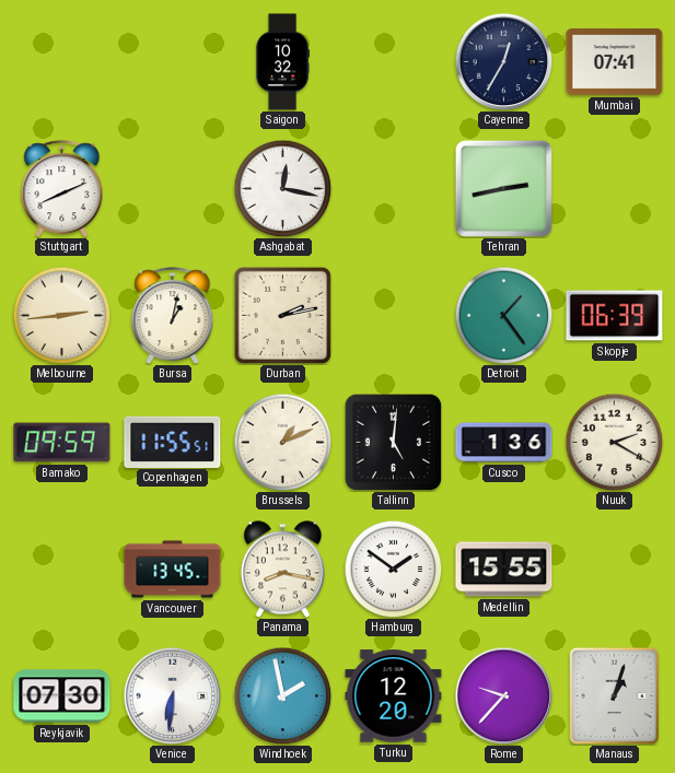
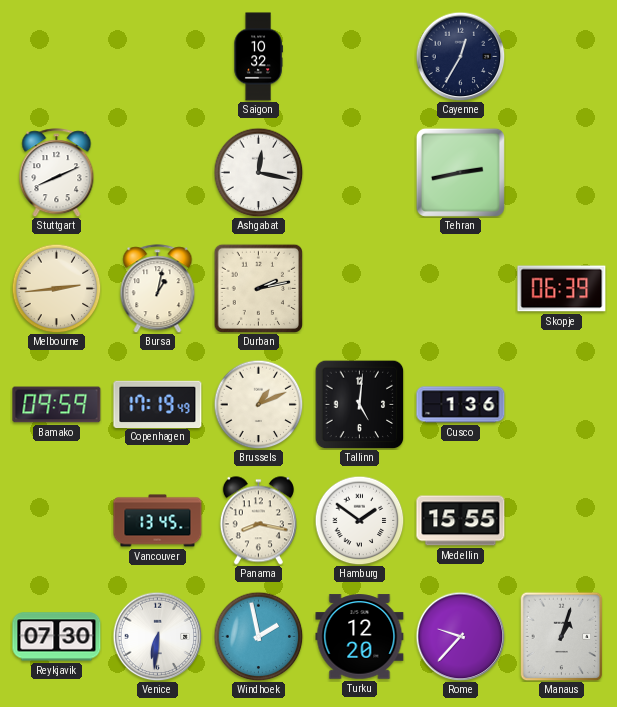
Mumbai: 07:41 -> none
Detroit: 1:24 -> none
Copenhagen: 11:55 -> 17:19
Nuuk: 2:20 -> none
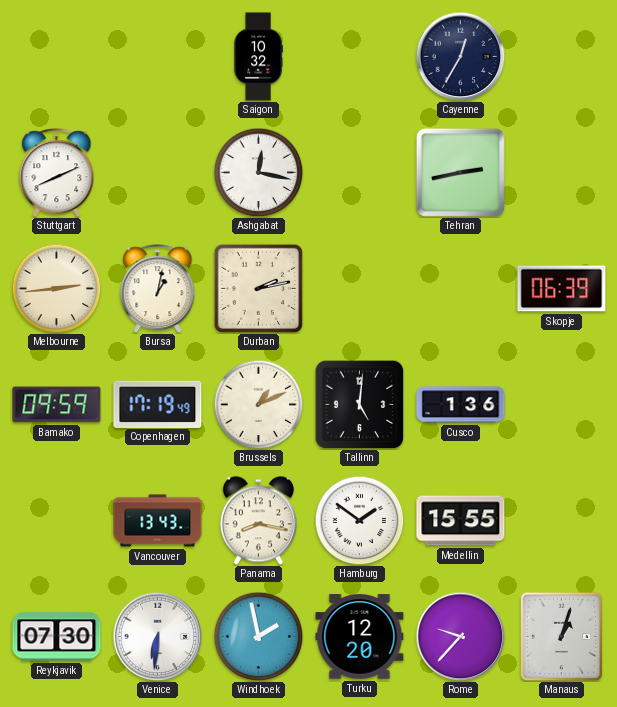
Vancouver: 13:45 -> 13:43
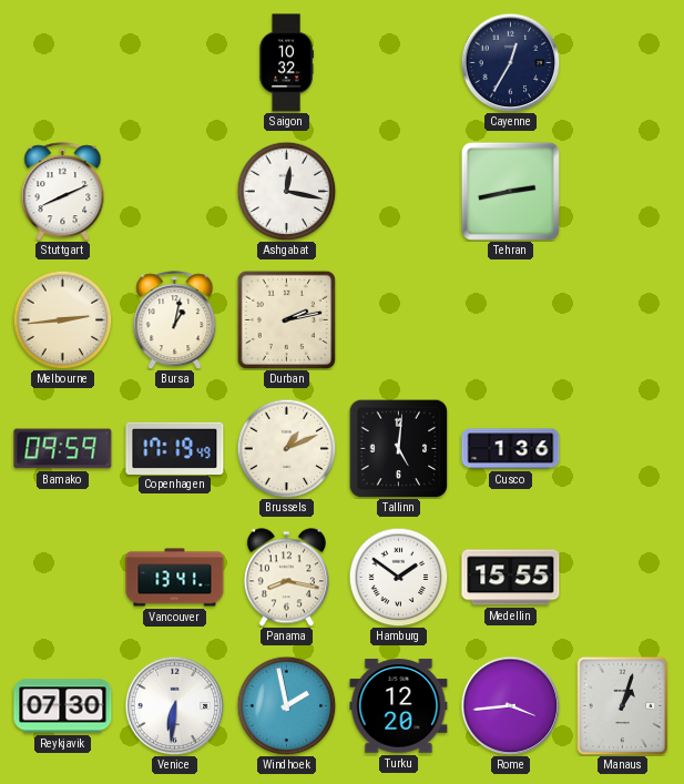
Skopje: 06:39 -> none
Vancouver: 13:43 -> 13:41
Rome: 9:37 -> 3:44
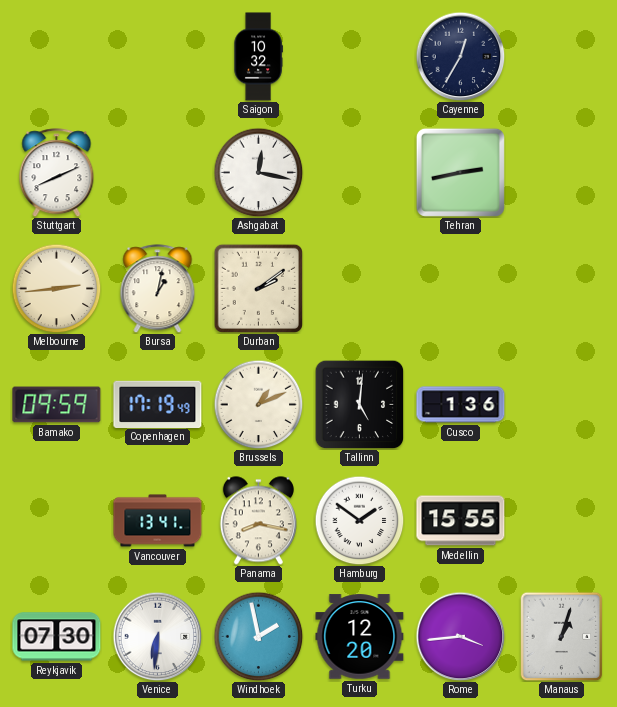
Durban: 2:13 -> 2:09
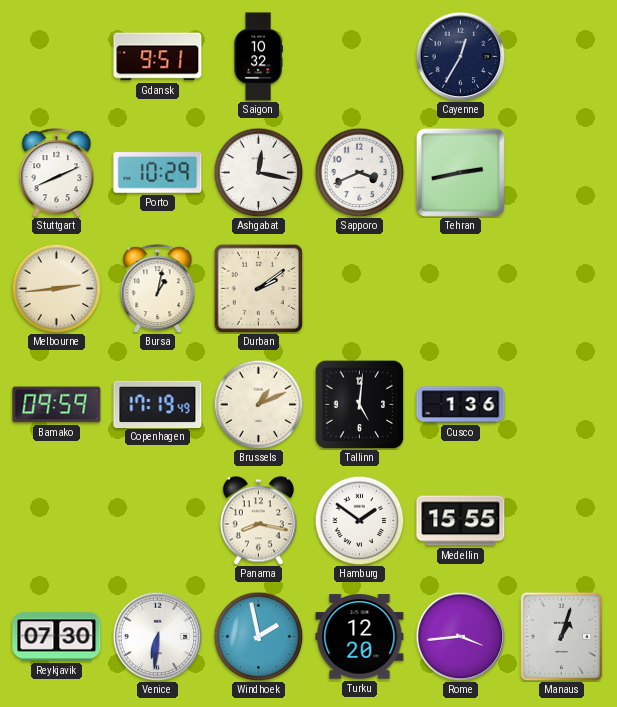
Gdansk: none -> 9:51
Porto: none -> 10:29
Sapporo: none -> 3:41
Vancouver: 13:41 -> none
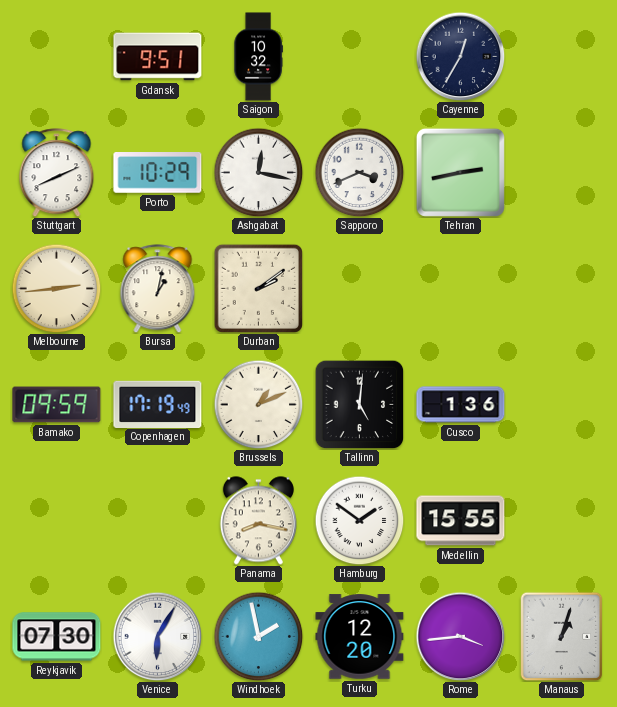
Venice: 6:31 -> 6:05
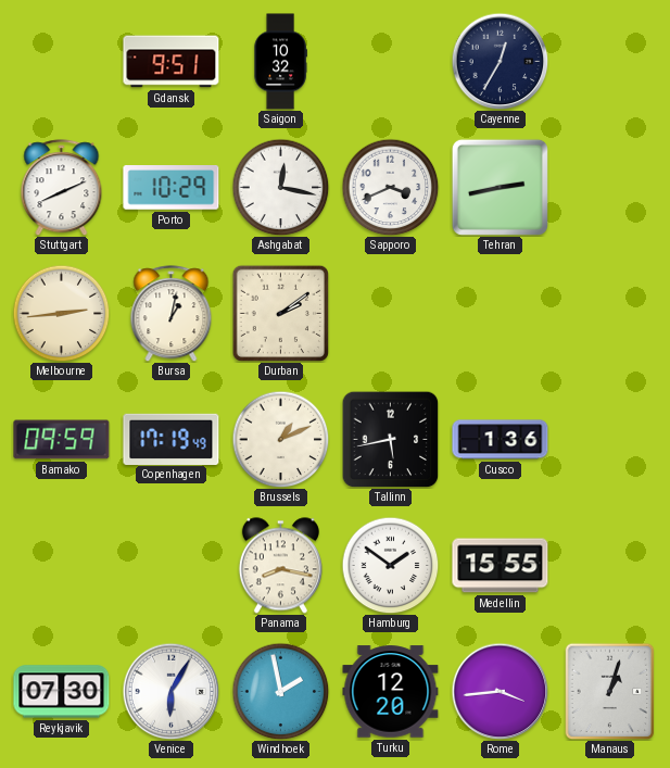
Tallinn: 5:01 -> 5:43
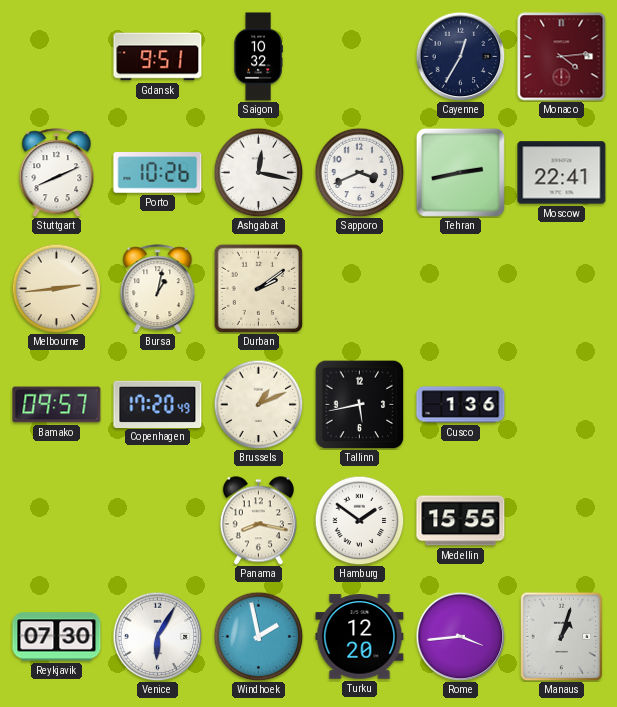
Monaco: none -> 4:14
Porto: 10:29 -> 10:26
Moscow: none -> 22:41
Bamako: 09:59 -> 09:57
Copenhagen: 17:19 -> 17:20
